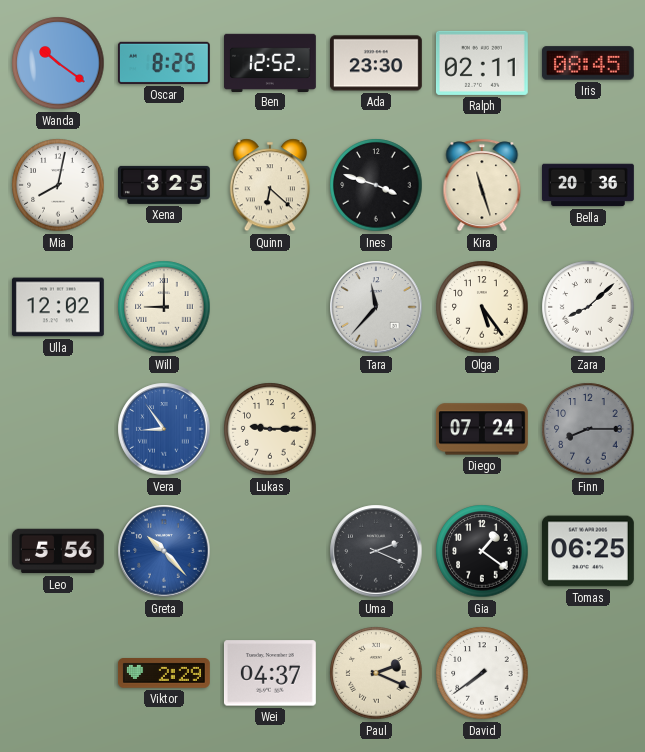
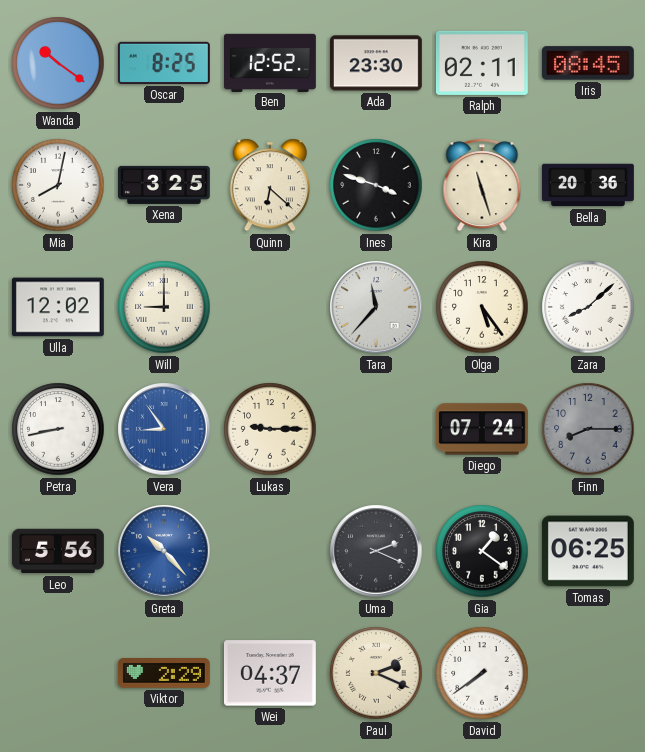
Petra: none -> 8:43
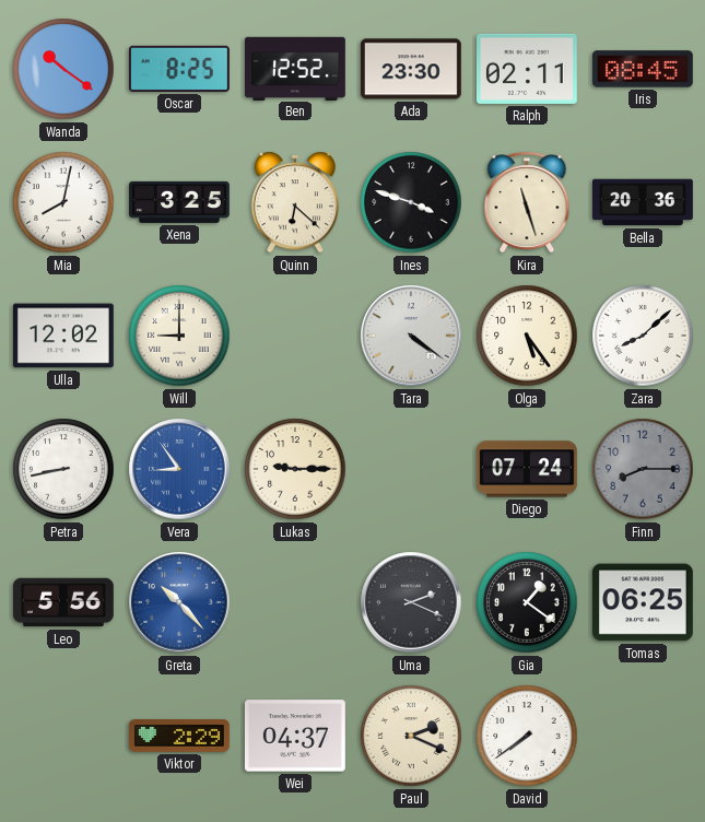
Tara: 11:37 -> 4:21
